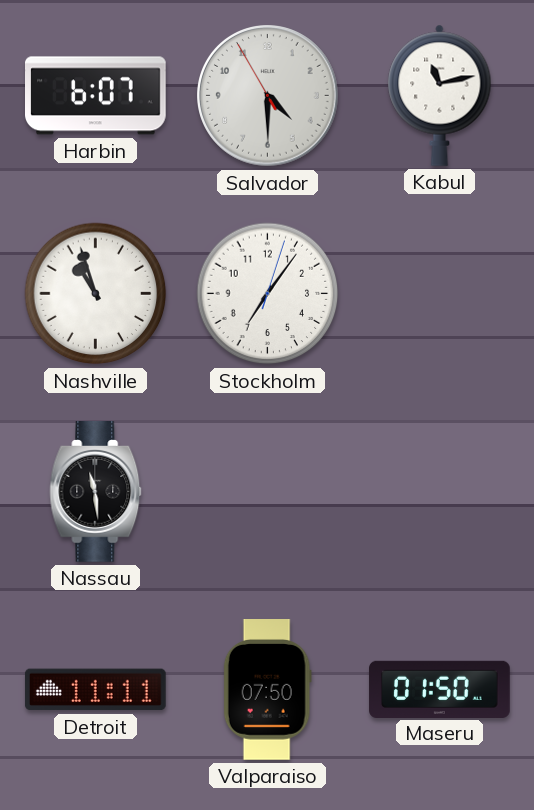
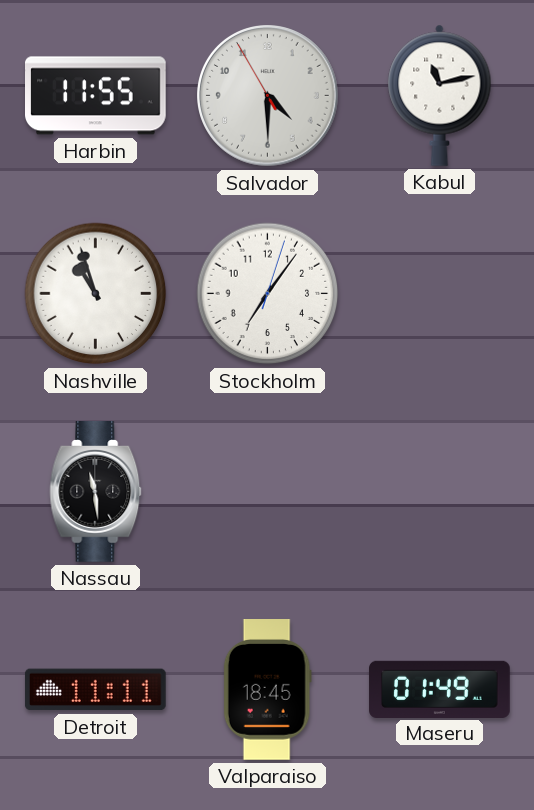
Harbin: 6:07 -> 11:55
Valparaiso: 07:50 -> 18:45
Maseru: 01:50 -> 01:49
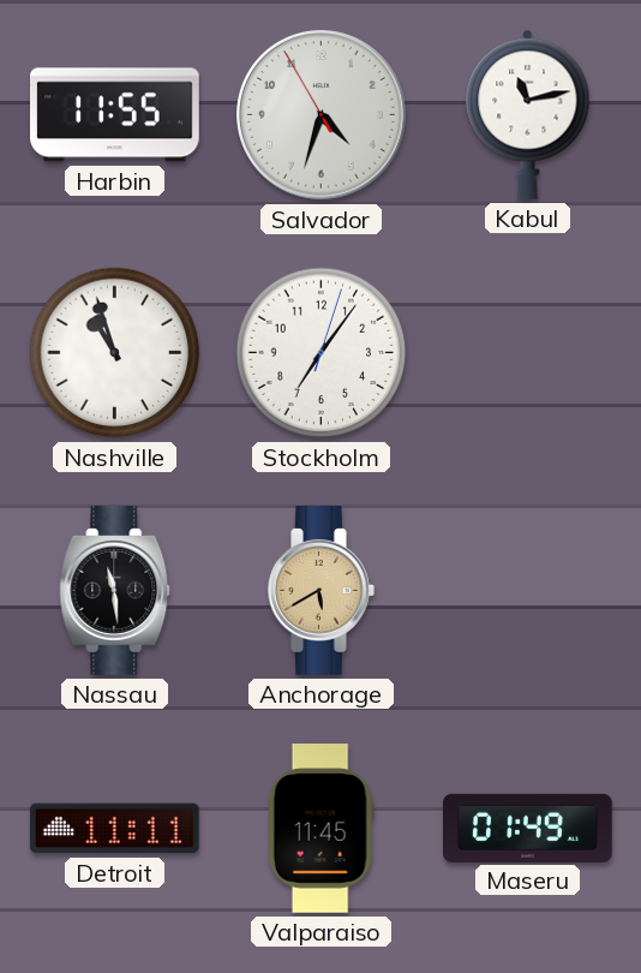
Salvador: 4:29 -> 4:32
Anchorage: none -> 5:40
Valparaiso: 18:45 -> 11:45
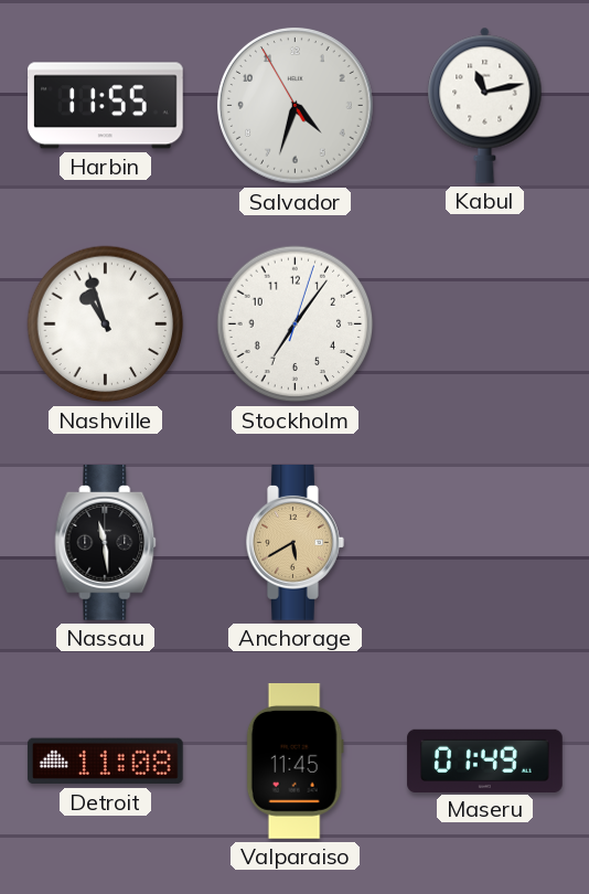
Detroit: 11:11 -> 11:08
